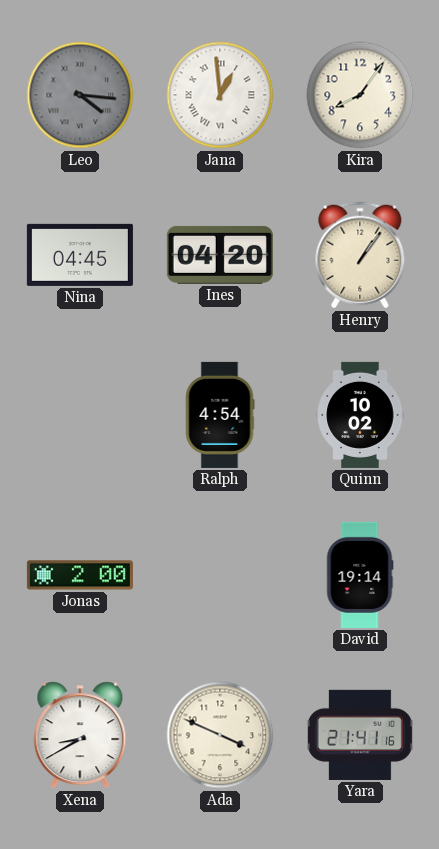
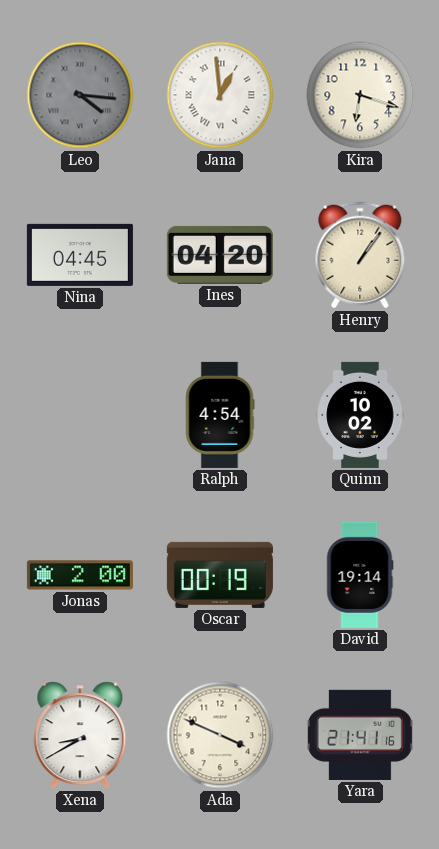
Kira: 8:06 -> 6:18
Oscar: none -> 00:19
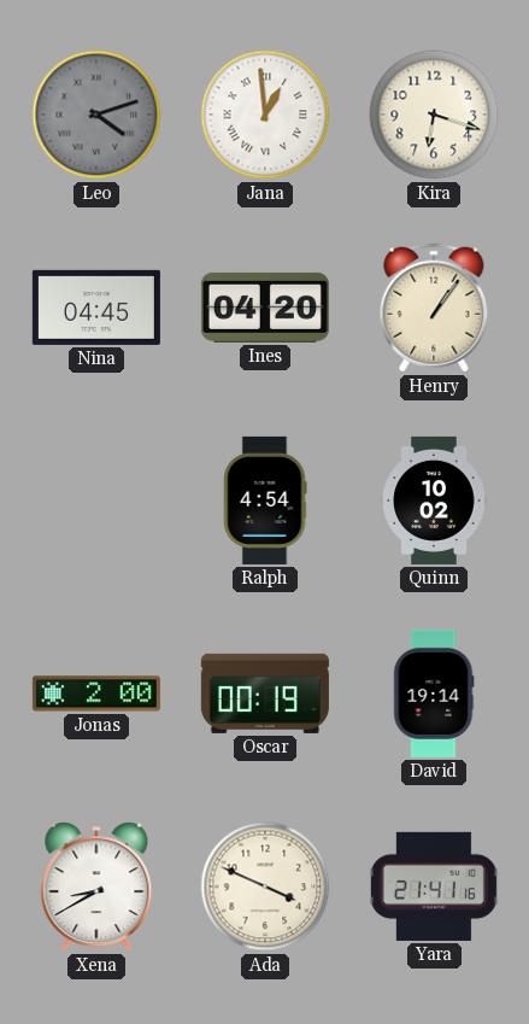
Leo: 4:16 -> 4:12
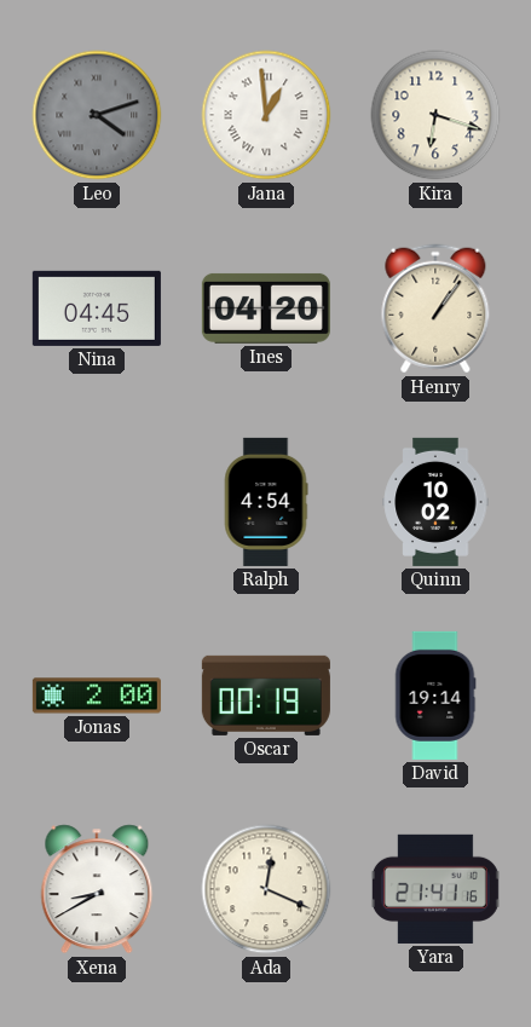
Ada: 3:49 -> 12:19
